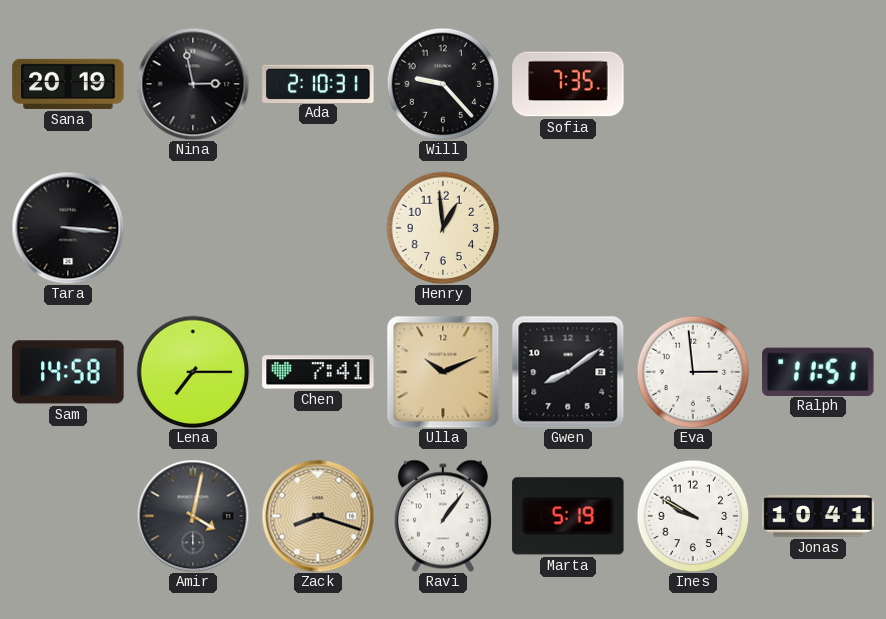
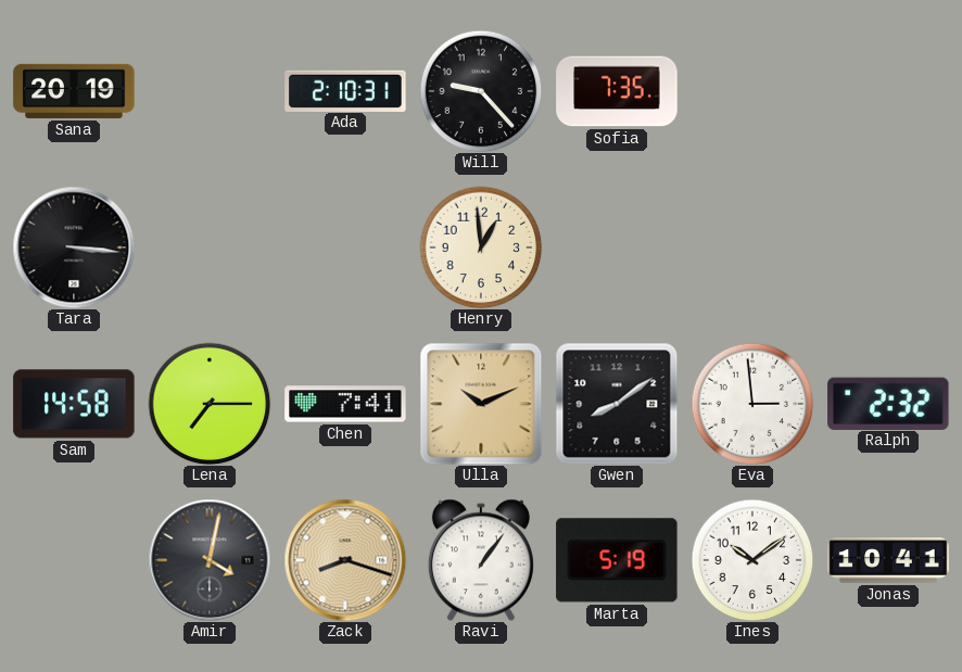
Nina: 2:58 -> none
Ralph: 11:51 -> 2:32
Ines: 9:50 -> 10:09
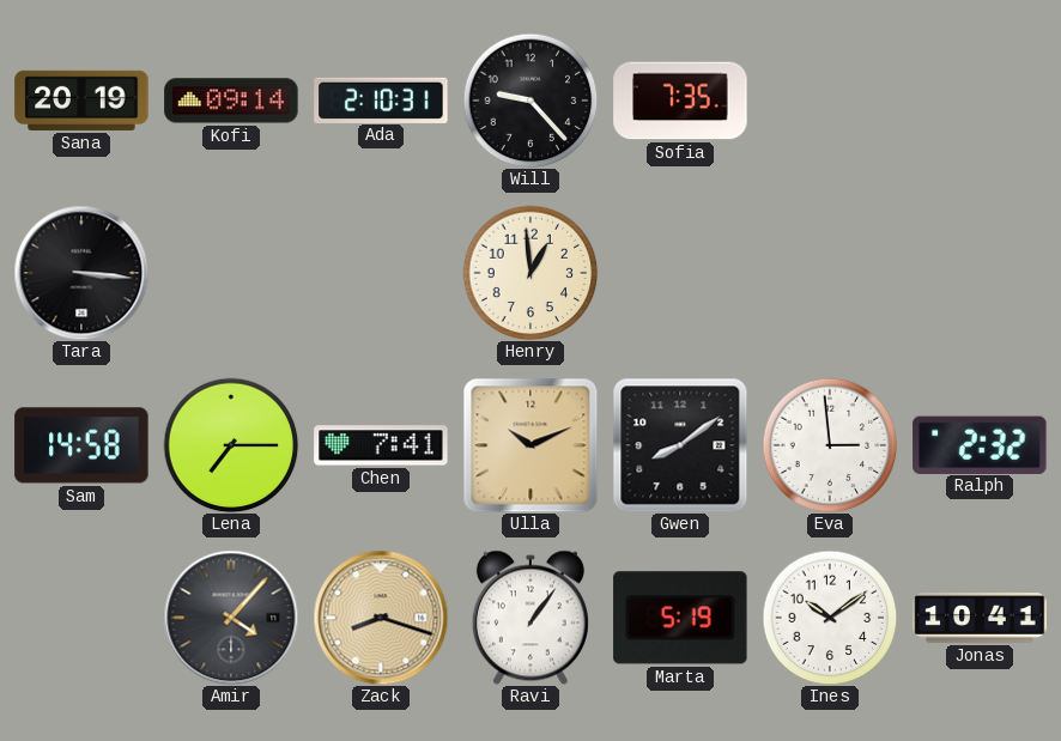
Kofi: none -> 09:14
Amir: 4:02 -> 4:07
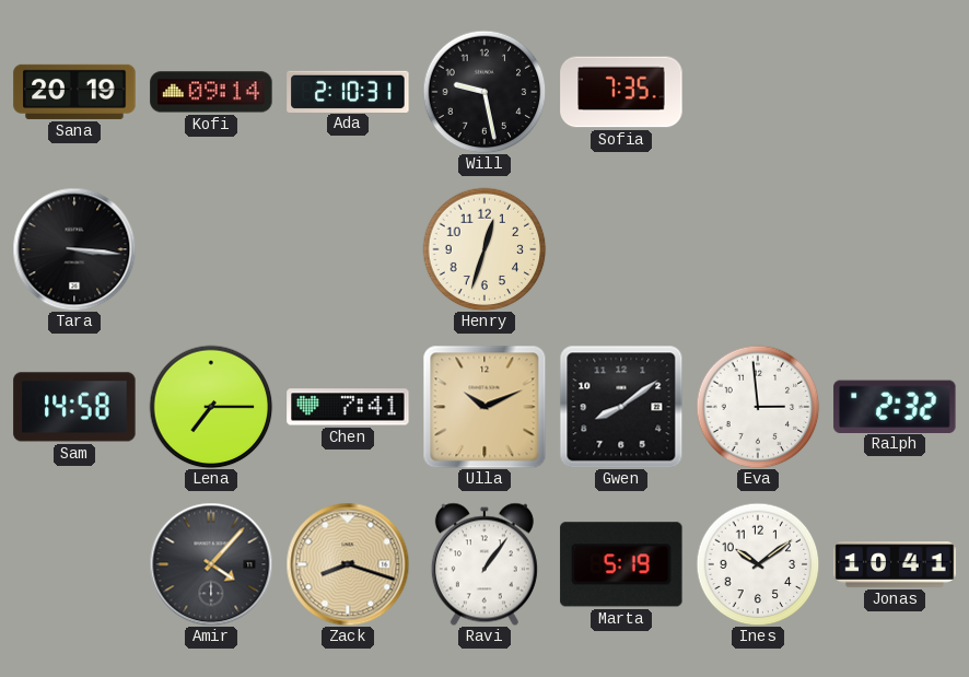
Will: 9:23 -> 9:28
Henry: 12:59 -> 12:33
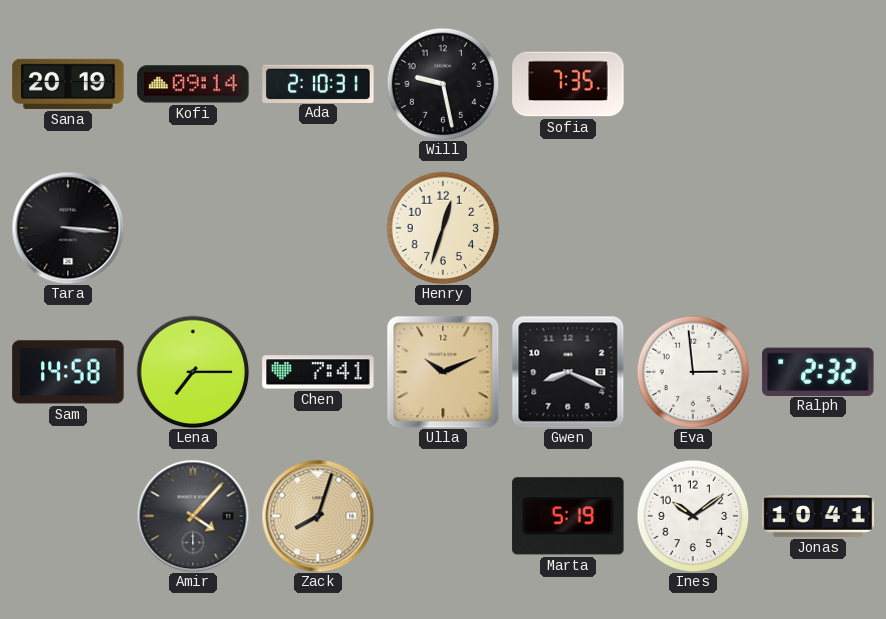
Gwen: 8:09 -> 8:19
Zack: 8:18 -> 8:03
Ravi: 1:06 -> none
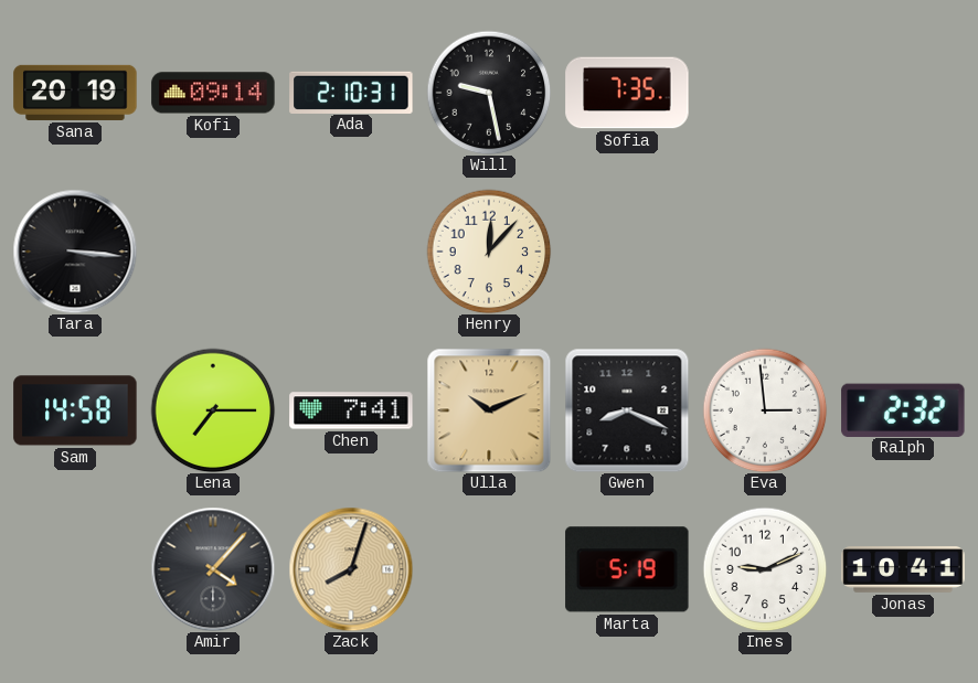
Henry: 12:33 -> 12:07
Ines: 10:09 -> 9:11
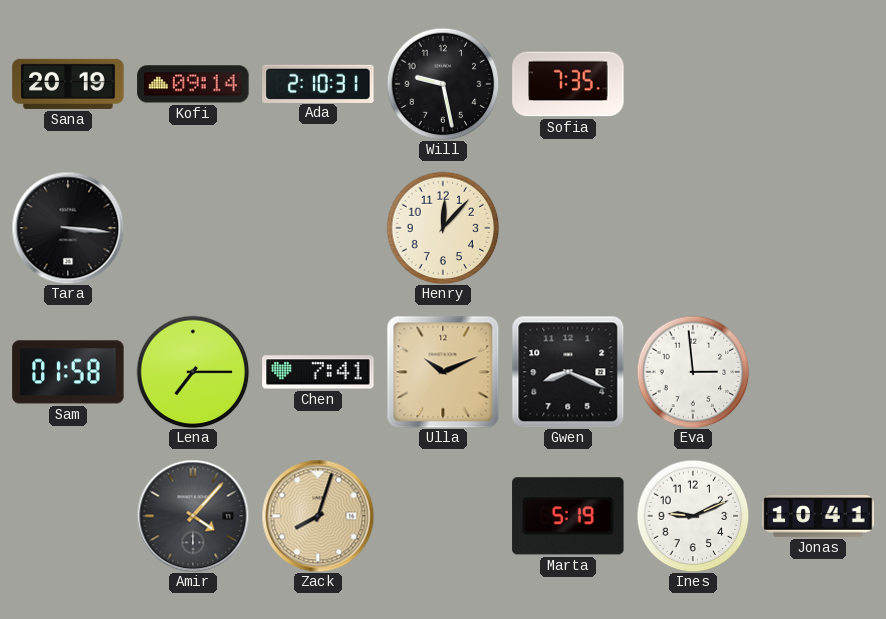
Sam: 14:58 -> 01:58
Ralph: 2:32 -> none
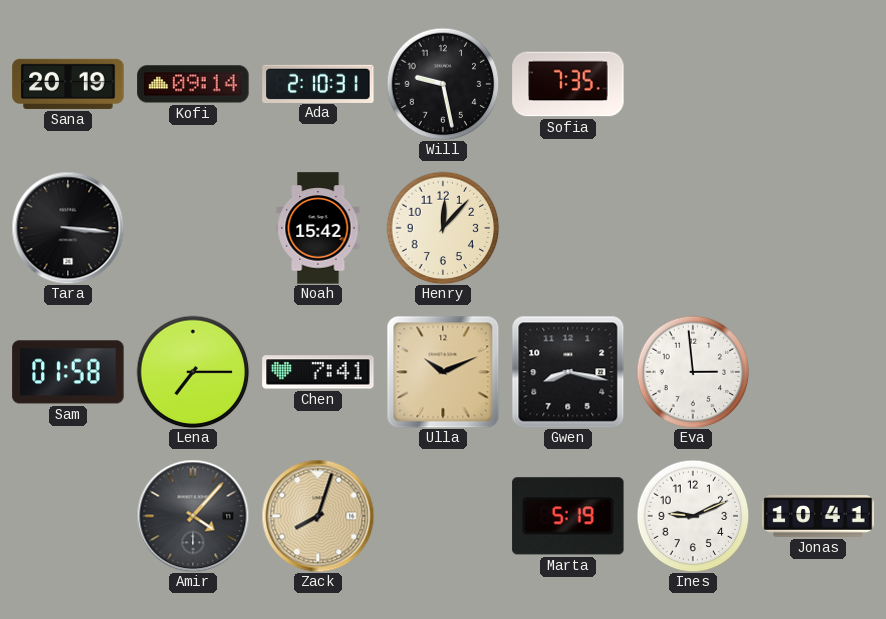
Noah: none -> 15:42
Gwen: 8:19 -> 8:17
